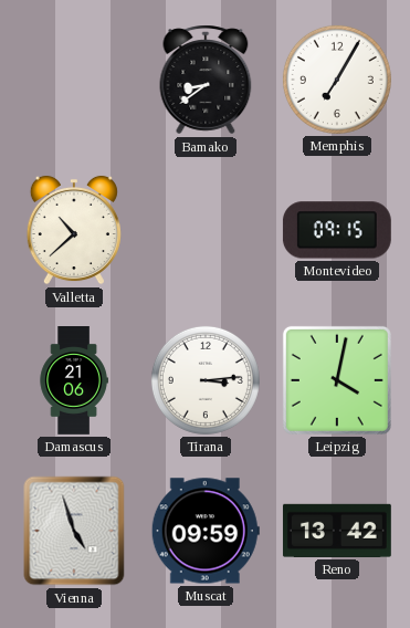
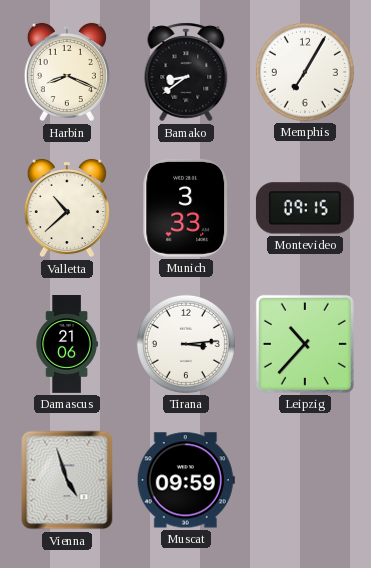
Harbin: none -> 8:19
Munich: none -> 3:33
Leipzig: 4:02 -> 10:37
Reno: 13:42 -> none
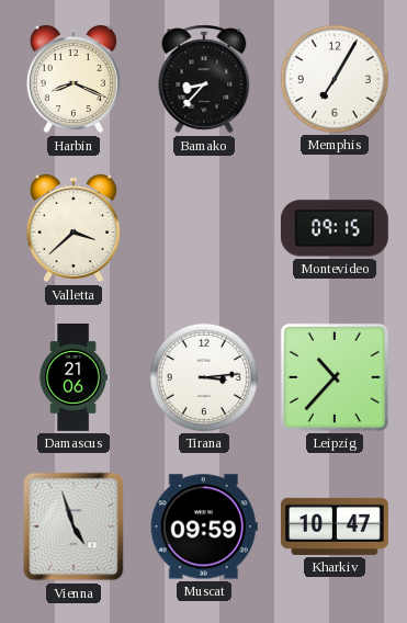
Bamako: 8:39 -> 8:37
Valletta: 10:38 -> 3:38
Munich: 3:33 -> none
Kharkiv: none -> 10:47
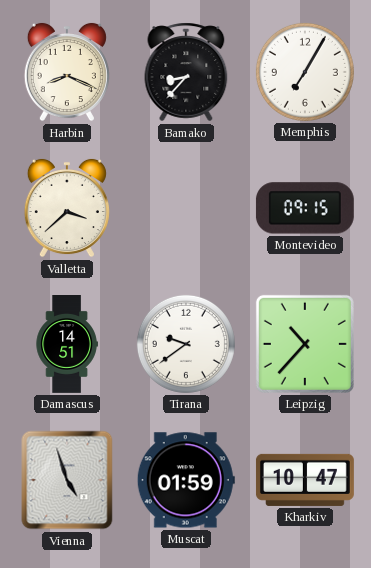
Damascus: 21:06 -> 14:51
Tirana: 3:14 -> 9:39
Muscat: 09:59 -> 01:59
